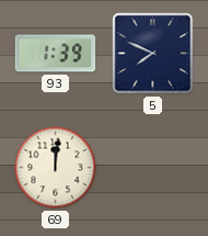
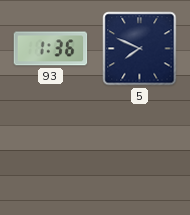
93: 1:39 -> 1:36
69: 12:01 -> none
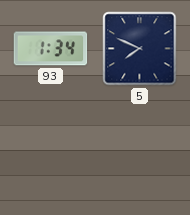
93: 1:36 -> 1:34
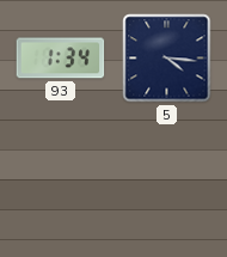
5: 7:49 -> 4:16
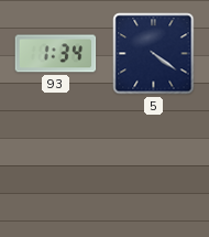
5: 4:16 -> 4:21
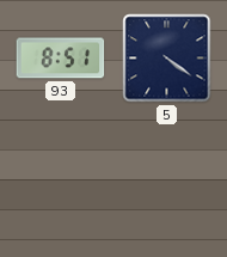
93: 1:34 -> 8:51
